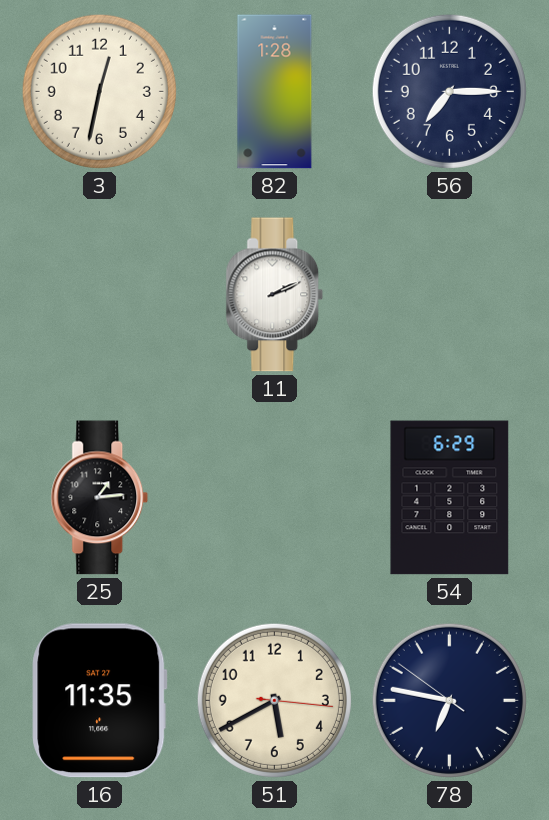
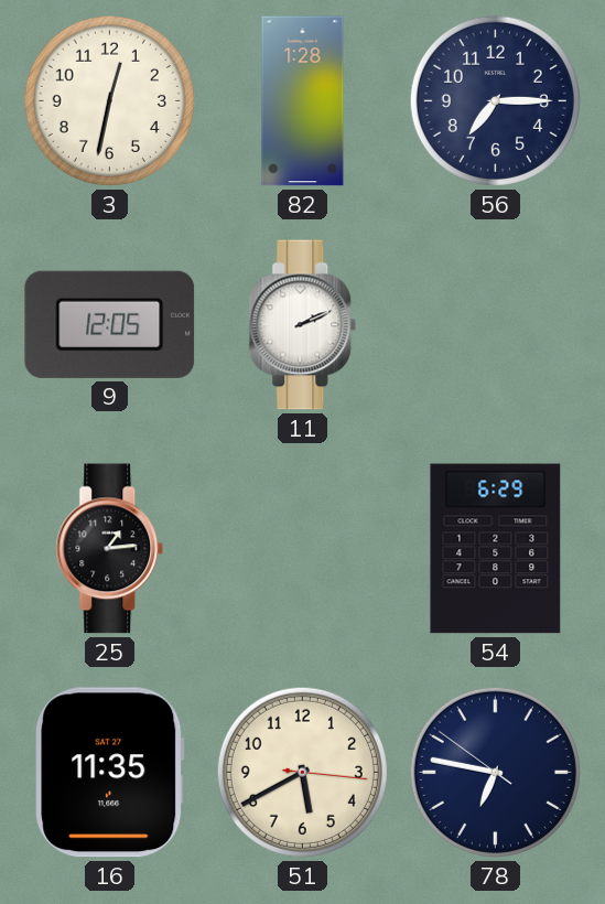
9: none -> 12:05
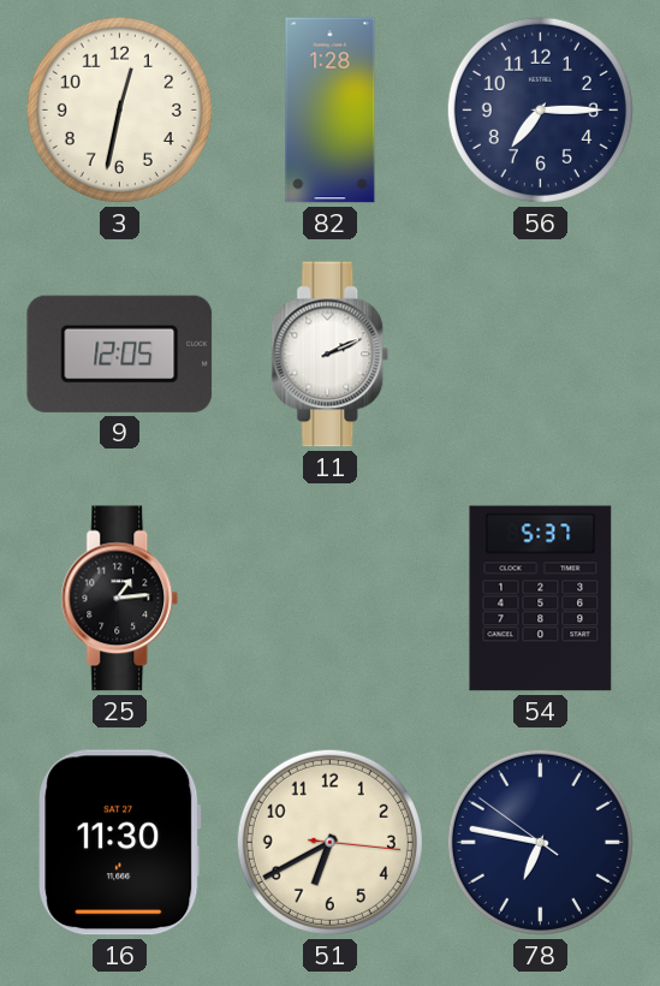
54: 6:29 -> 5:37
16: 11:35 -> 11:30
51: 5:40 -> 6:40
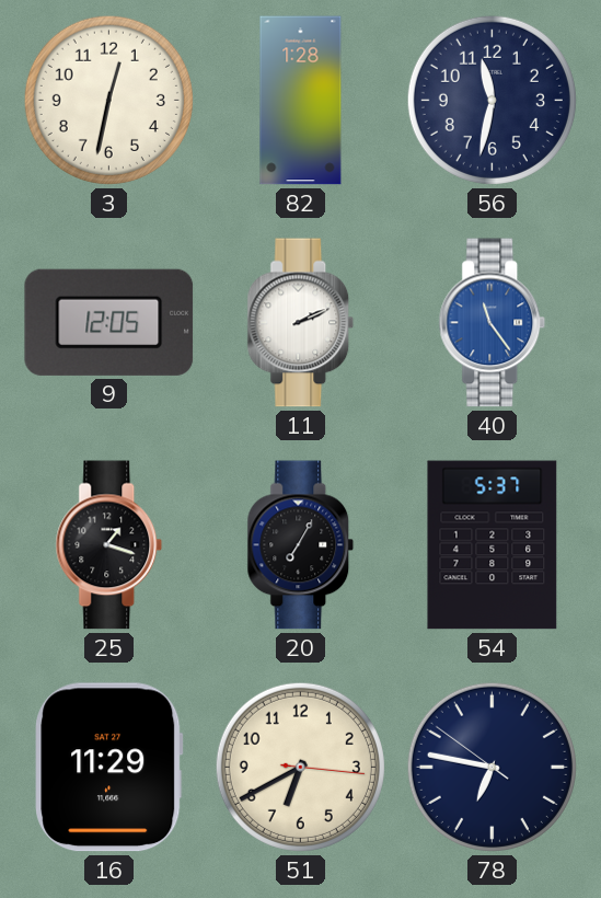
56: 7:15 -> 11:32
40: none -> 11:24
25: 1:14 -> 1:18
20: none -> 7:05
16: 11:30 -> 11:29
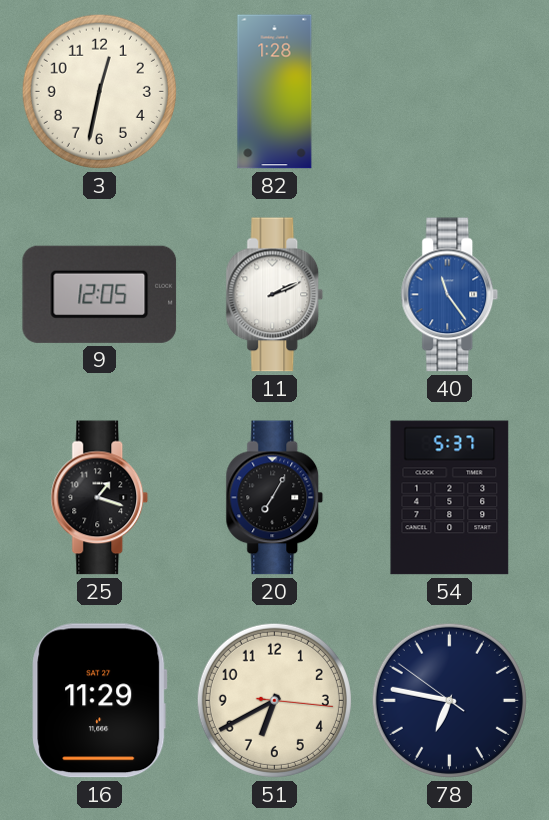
56: 11:32 -> none
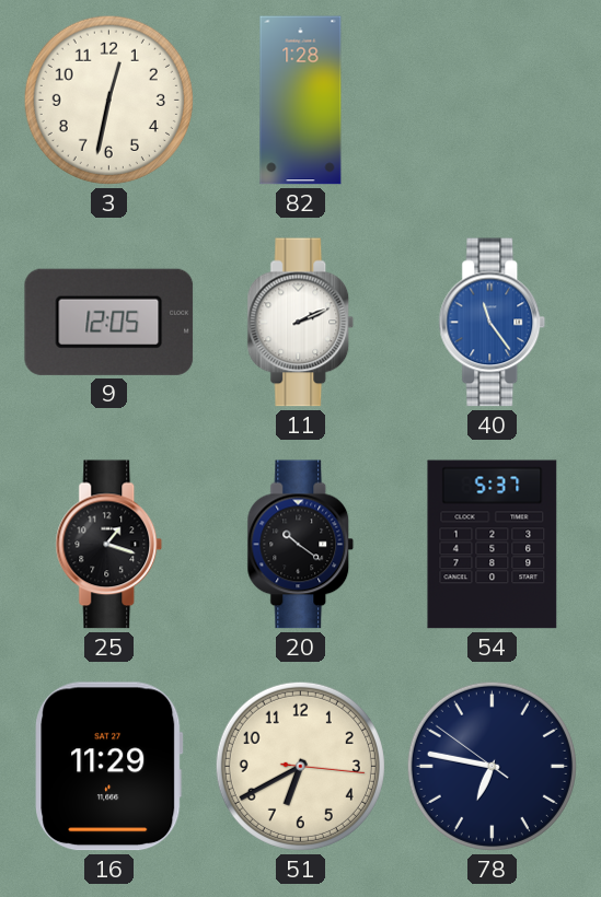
20: 7:05 -> 10:21
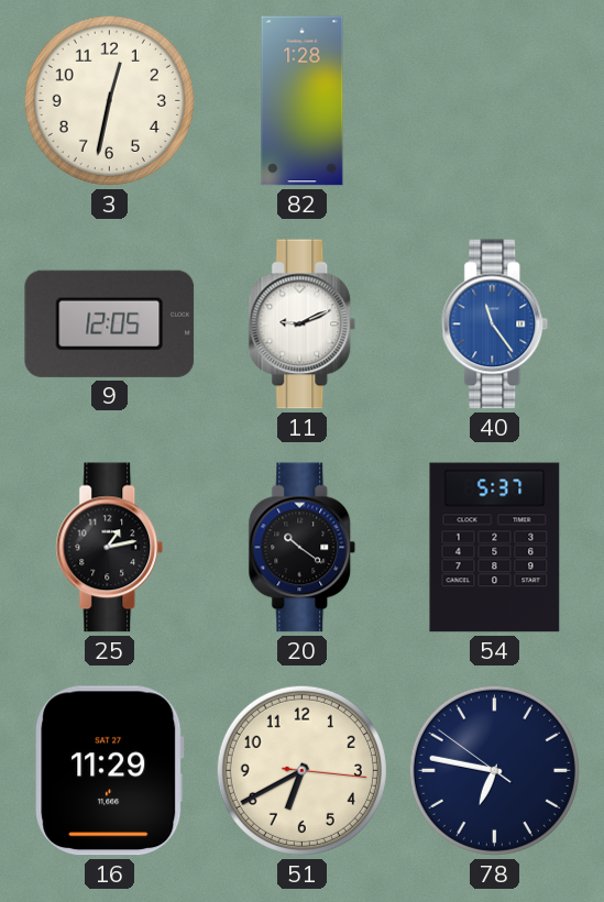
11: 2:11 -> 9:11
25: 1:18 -> 1:13
